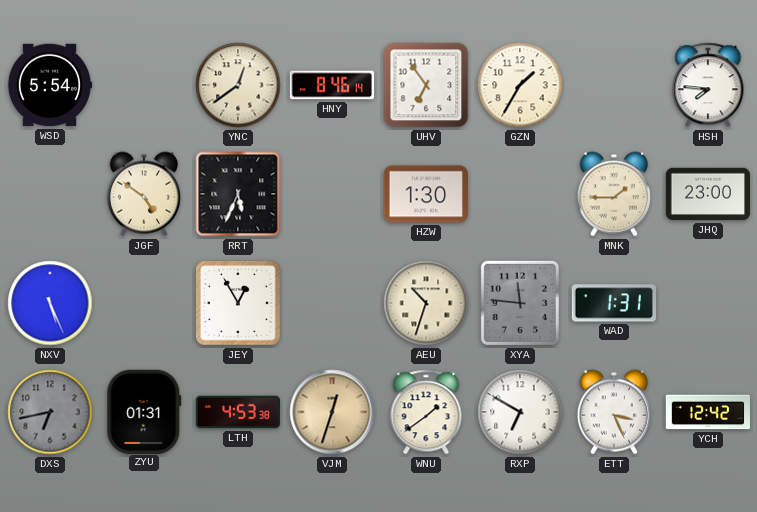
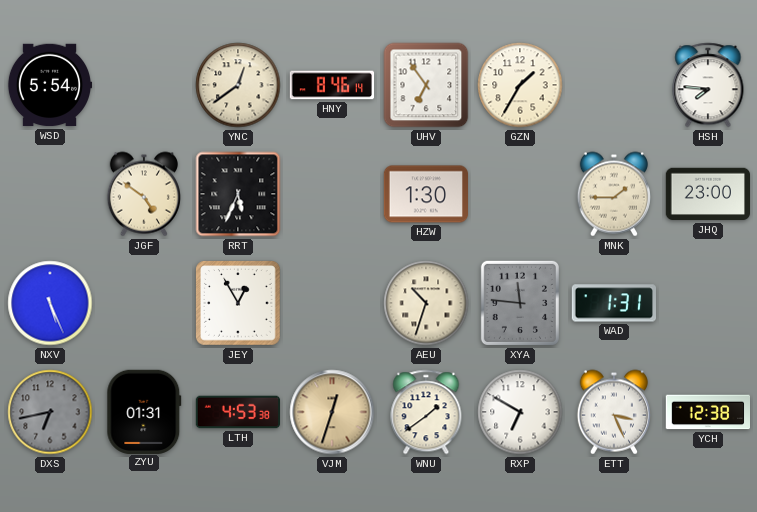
YCH: 12:42 -> 12:38
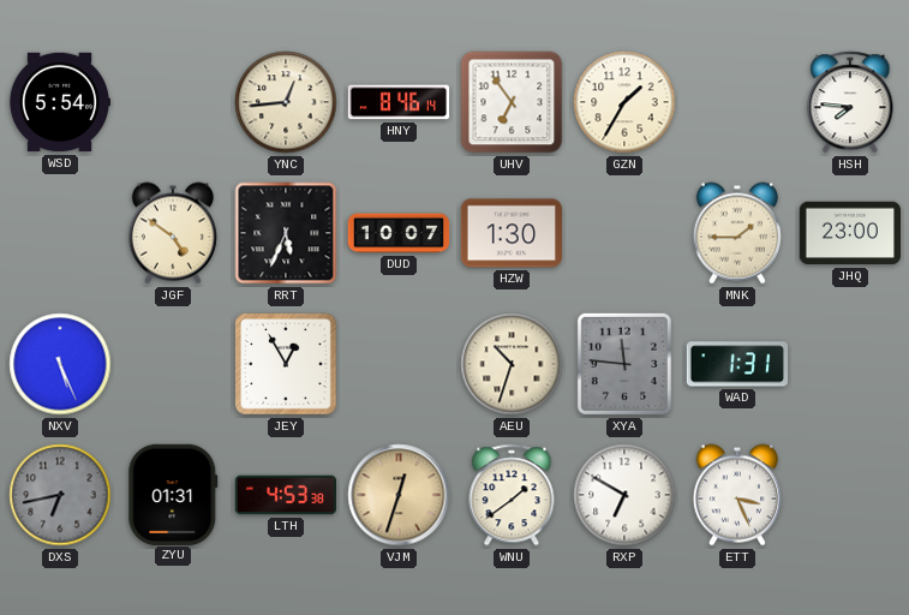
YNC: 12:39 -> 12:44
DUD: none -> 10:07
YCH: 12:38 -> none
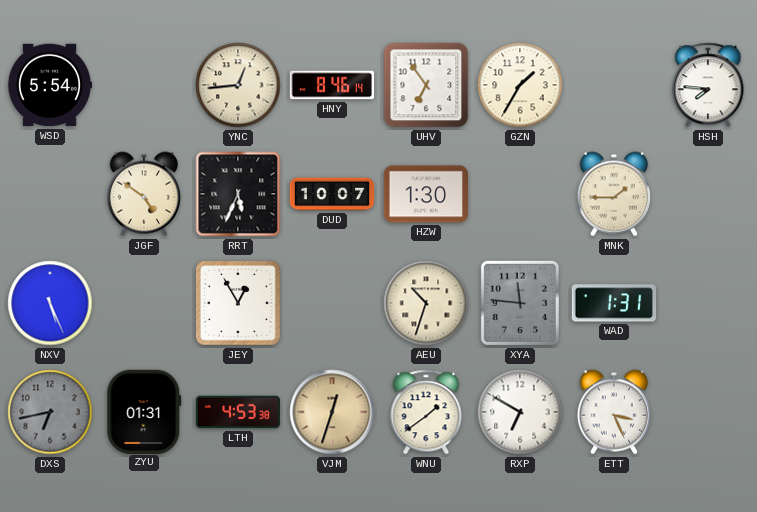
JHQ: 23:00 -> none
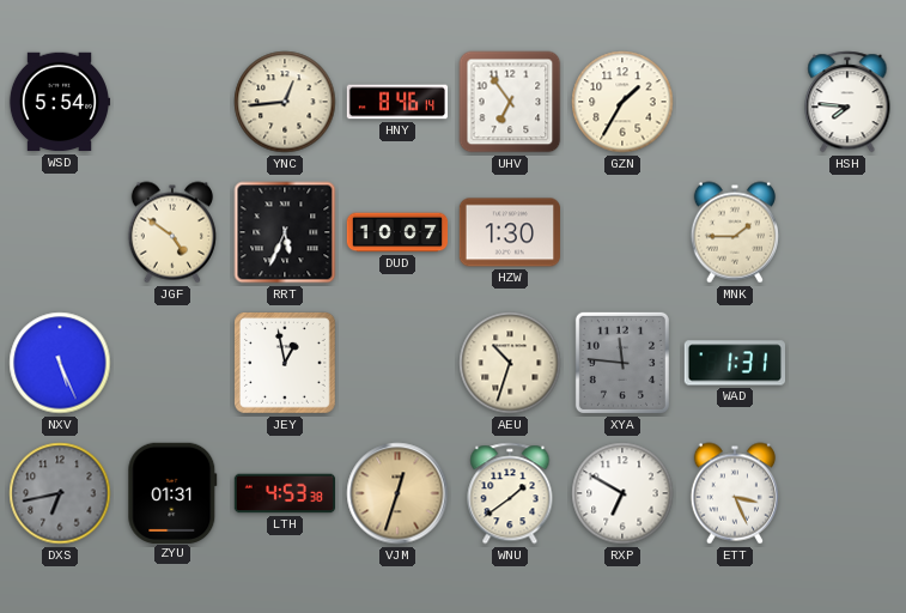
JEY: 12:55 -> 12:58
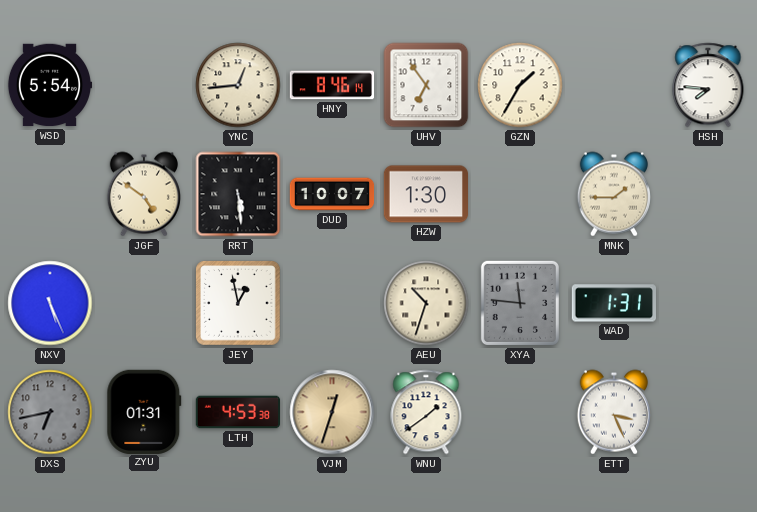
RRT: 5:34 -> 5:29
RXP: 6:50 -> none
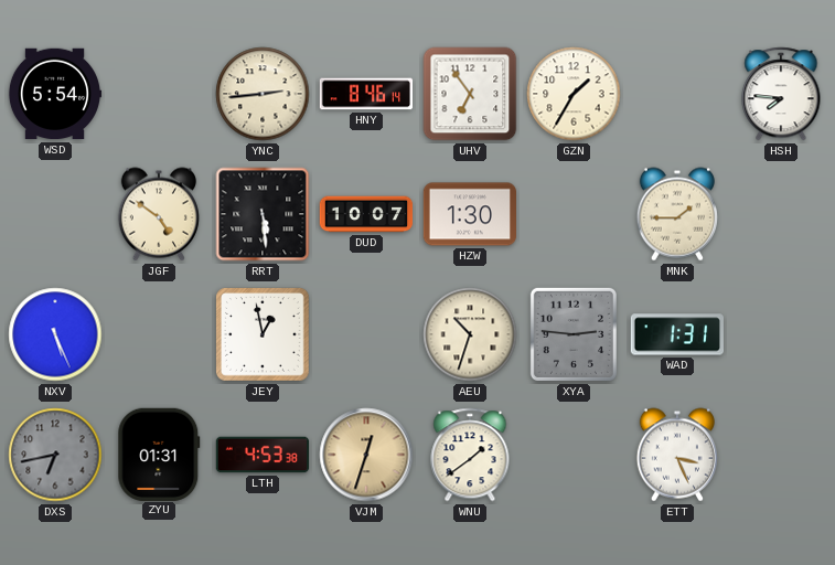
YNC: 12:44 -> 2:44
XYA: 11:46 -> 2:46
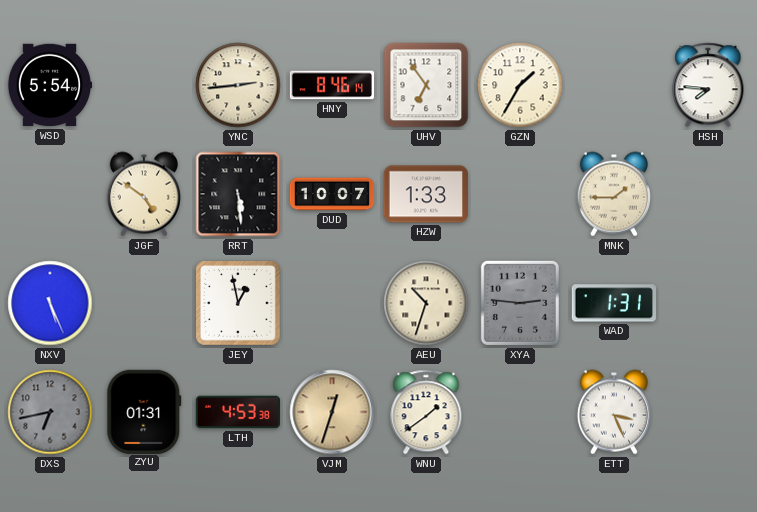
HZW: 1:30 -> 1:33
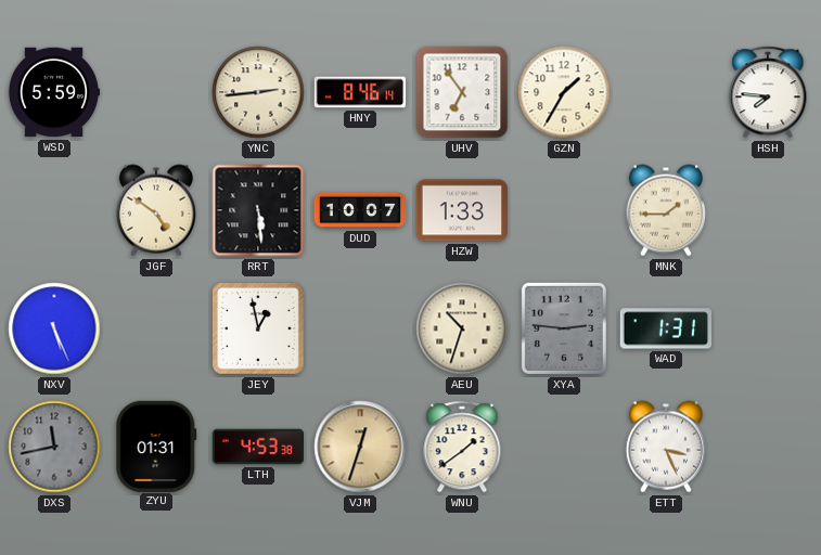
WSD: 5:54 -> 5:59
DXS: 6:43 -> 11:43
